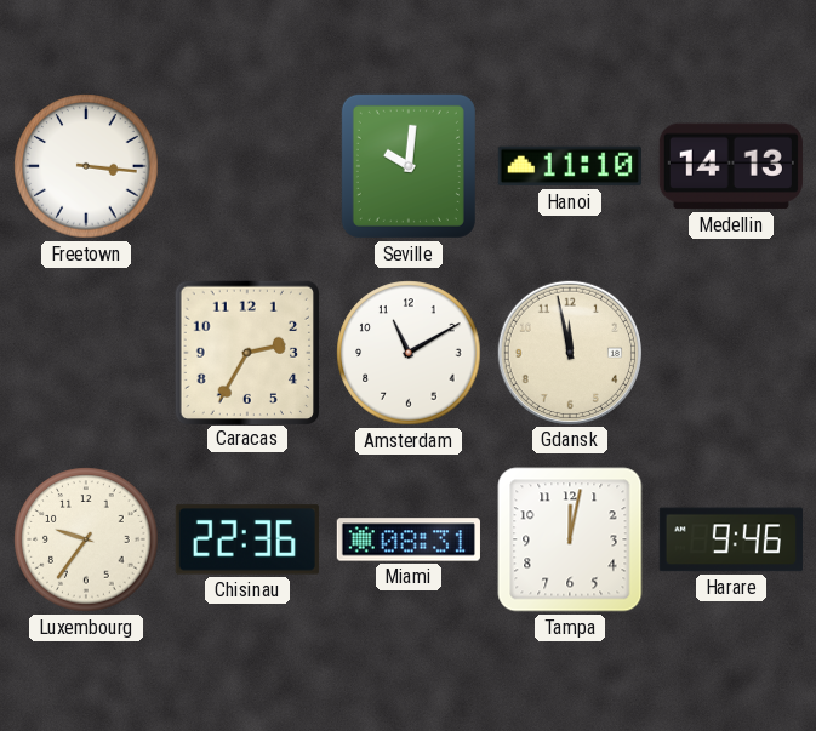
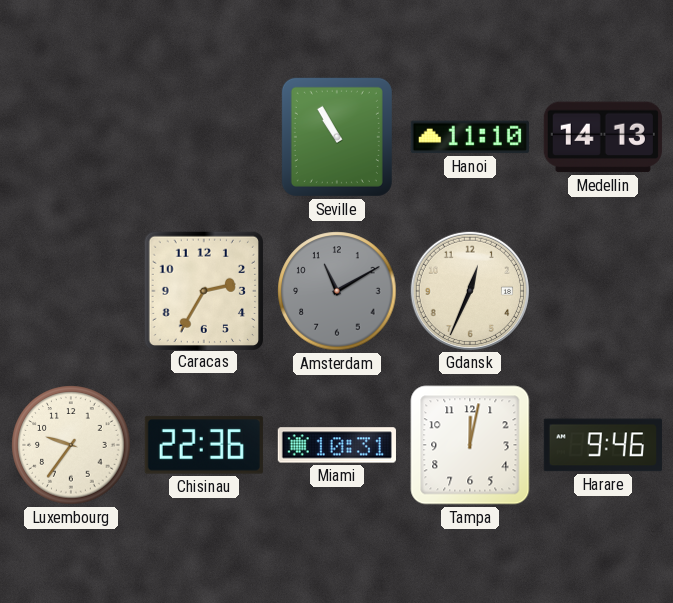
Freetown: 3:16 -> none
Seville: 10:01 -> 10:55
Amsterdam dial: white -> grey
Gdansk: 11:58 -> 12:34
Miami: 08:31 -> 10:31
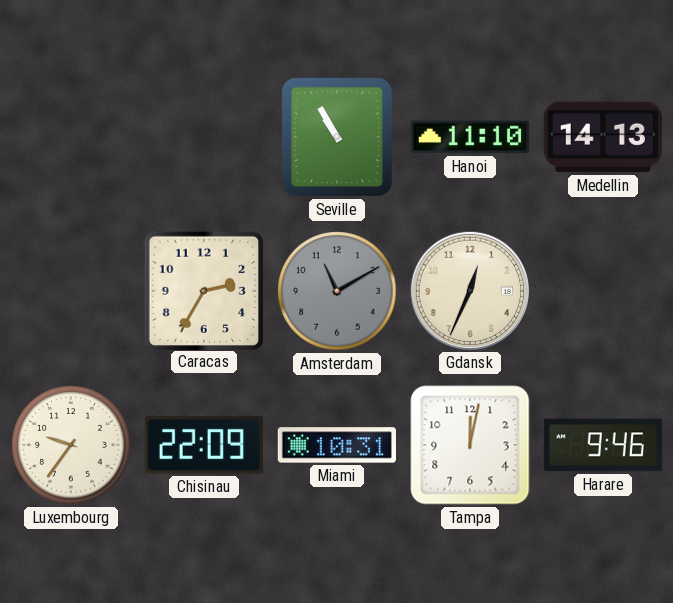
Chisinau: 22:36 -> 22:09
